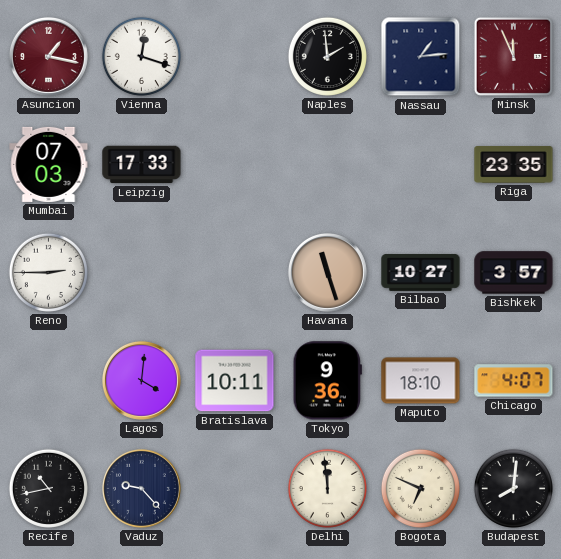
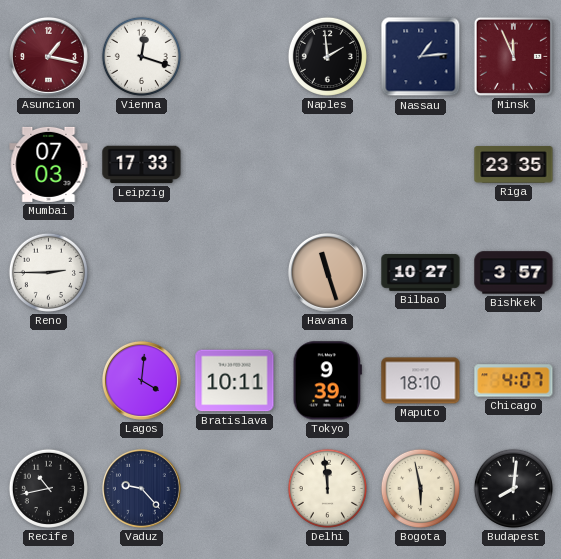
Tokyo: 9:36 -> 9:39
Bogota: 6:49 -> 5:58
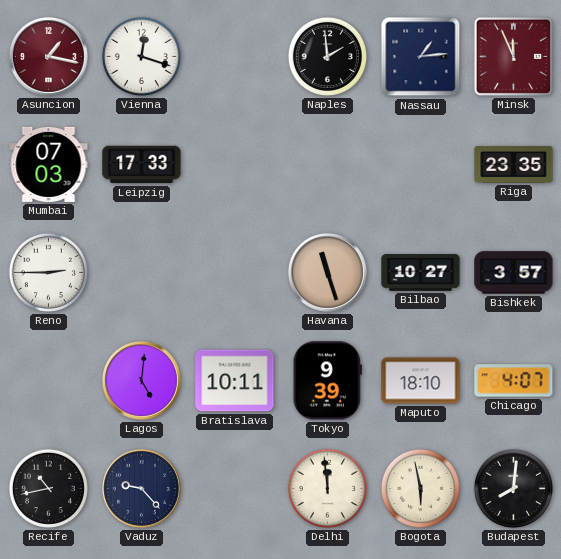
Lagos: 4:01 -> 5:01
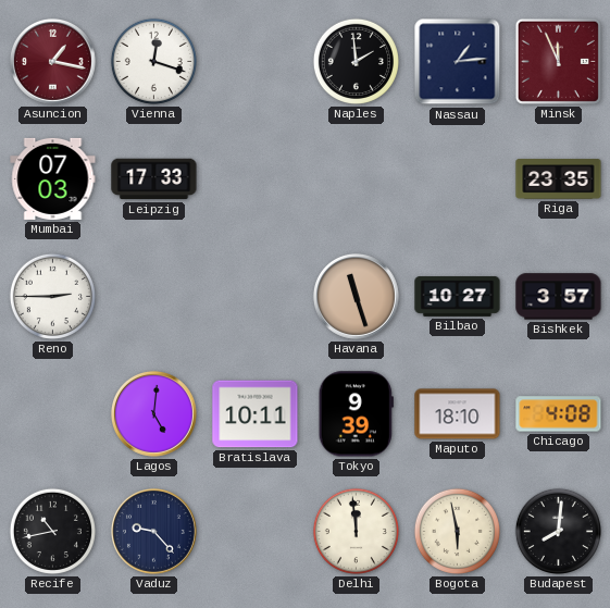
Chicago: 4:07 -> 4:08
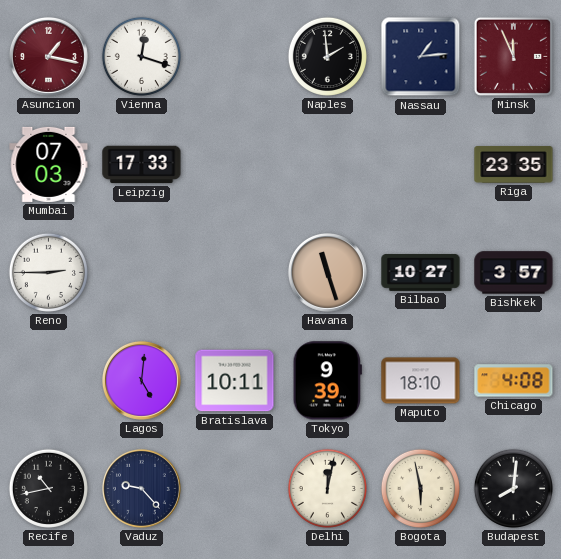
Delhi: 11:59 -> 12:02
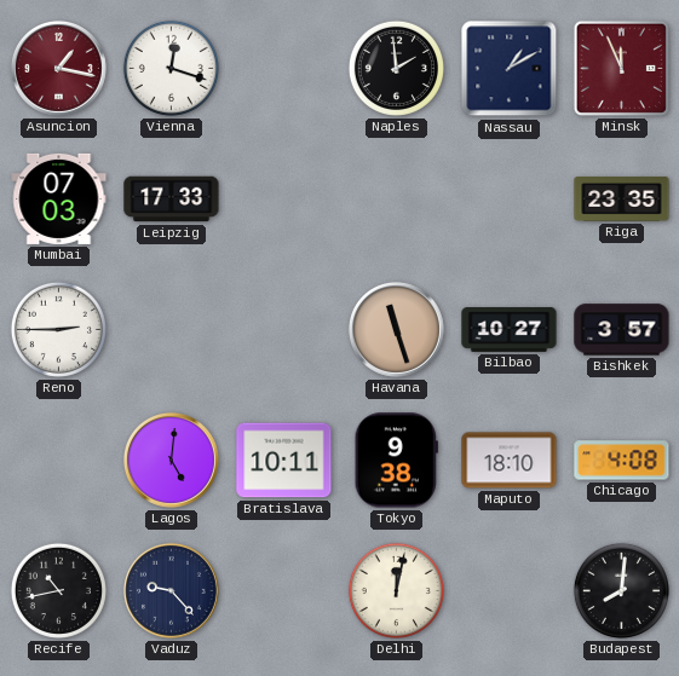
Nassau: 1:14 -> 1:10
Tokyo: 9:39 -> 9:38
Bogota: 5:58 -> none
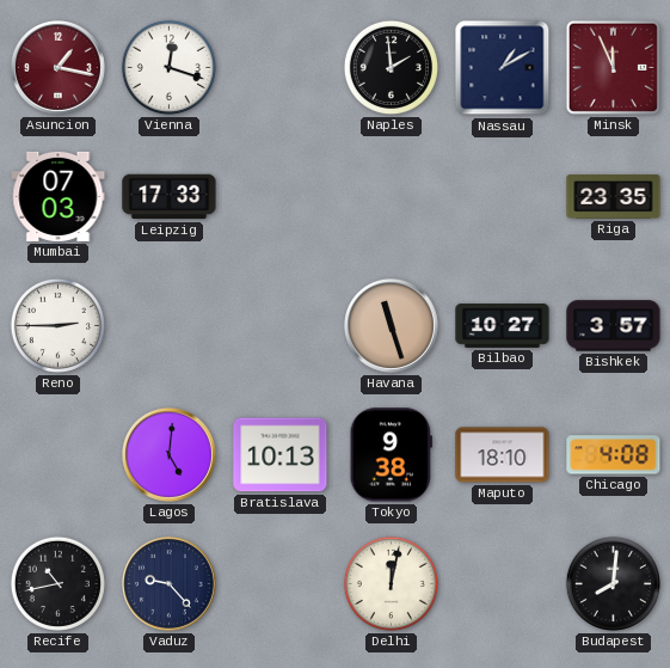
Bratislava: 10:11 -> 10:13
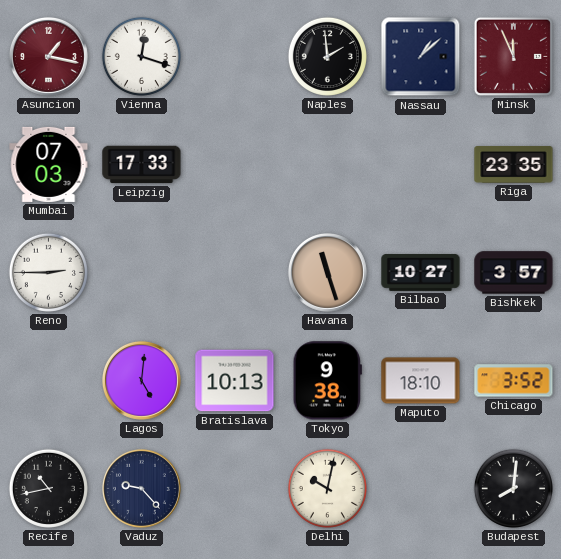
Nassau: 1:10 -> 1:08
Chicago: 4:08 -> 3:52
Delhi: 12:02 -> 10:02
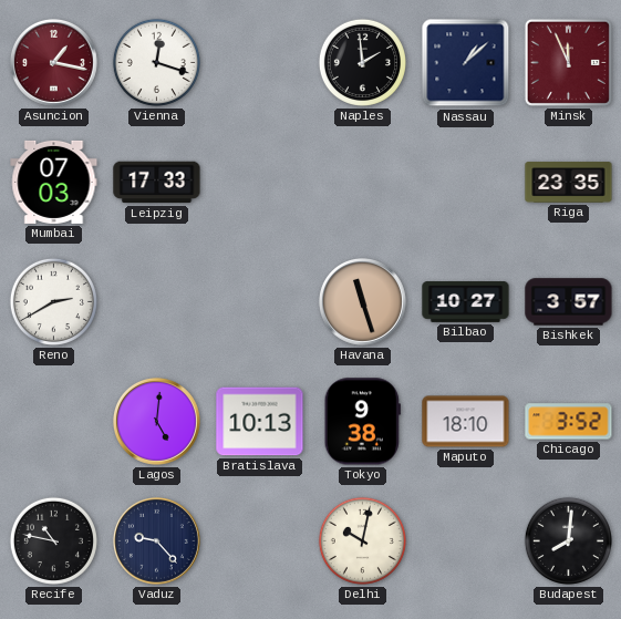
Reno: 2:45 -> 2:40
Recife: 10:43 -> 10:47
